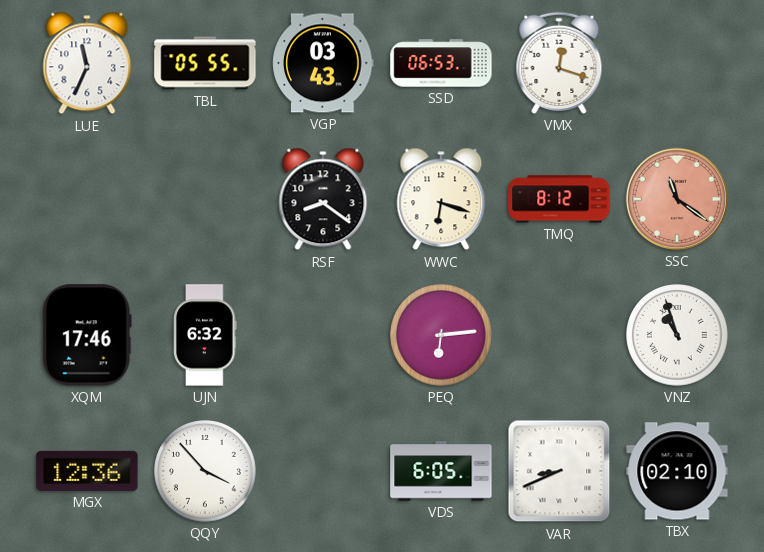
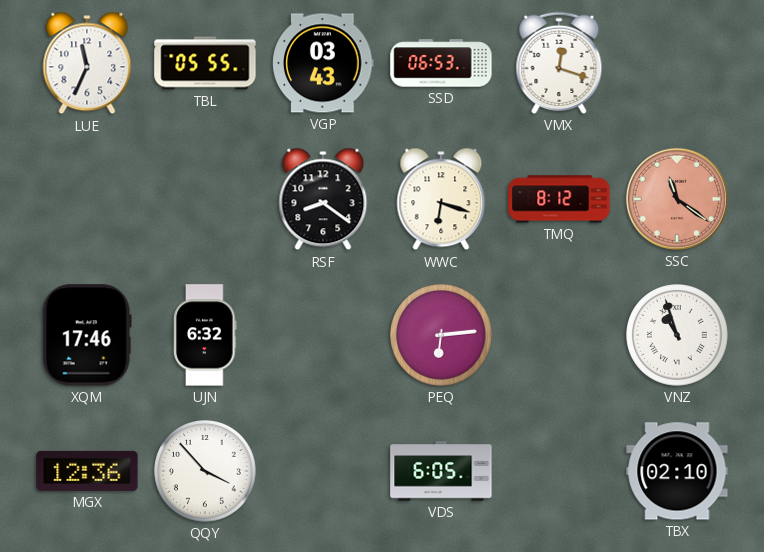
VAR: 8:41 -> none
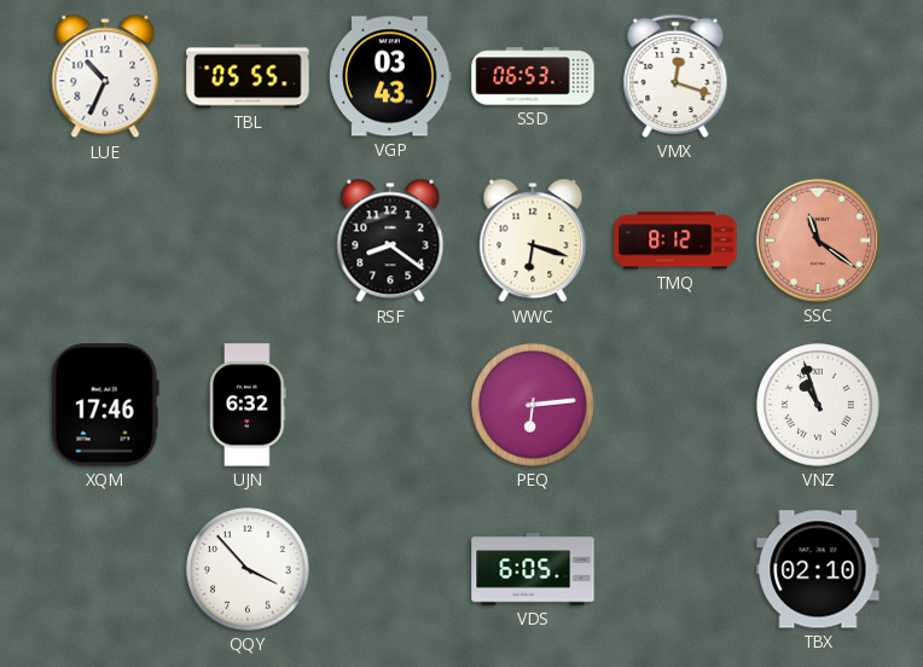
LUE: 11:34 -> 10:34
MGX: 12:36 -> none
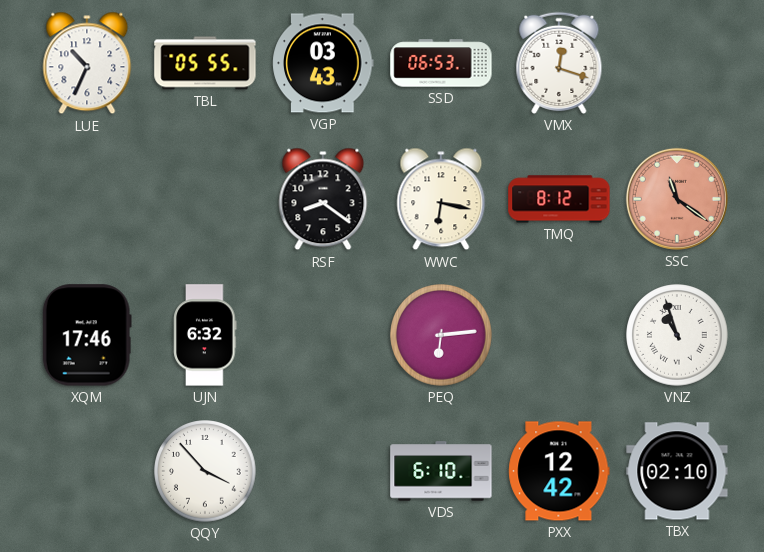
WWC: 6:18 -> 6:17
VDS: 6:05 -> 6:10
PXX: none -> 12:42
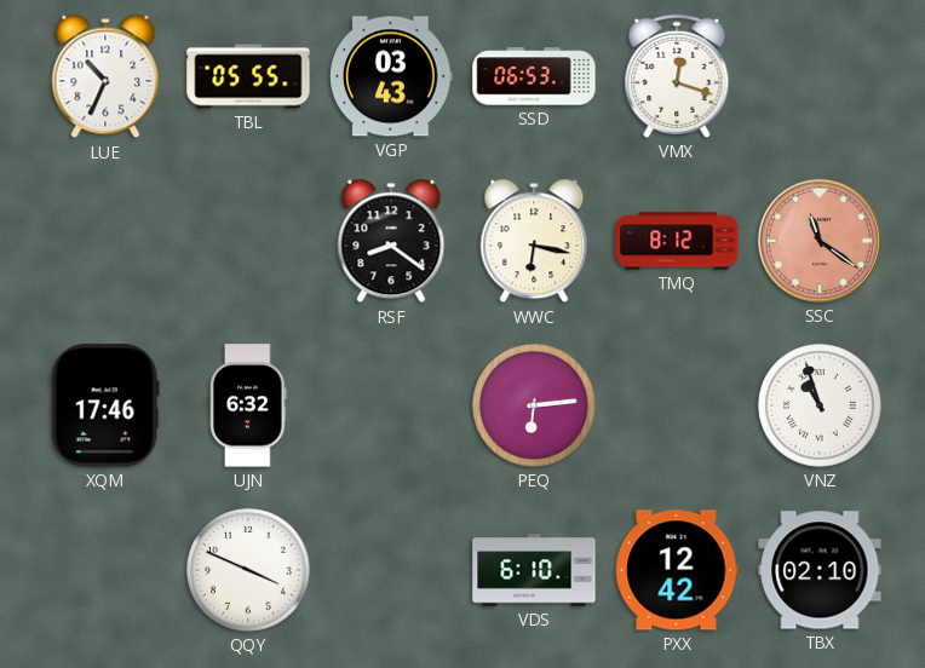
QQY: 3:53 -> 3:49
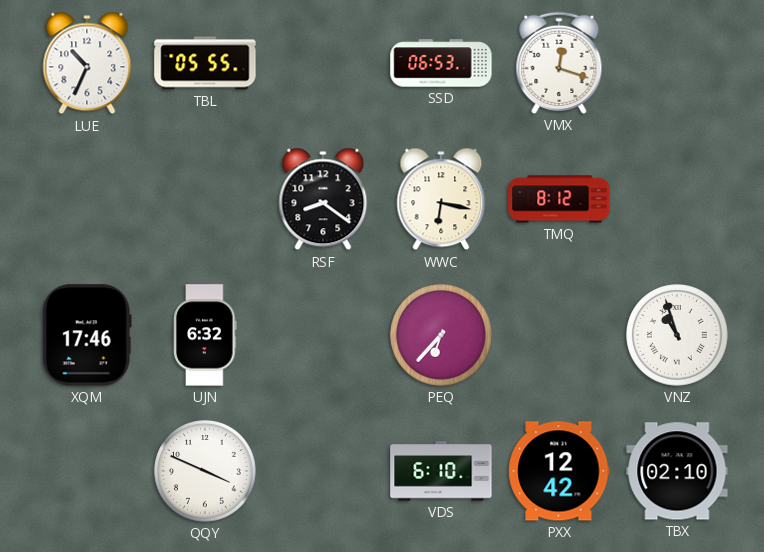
VGP: 03:43 -> none
SSC: 11:21 -> none
PEQ: 6:14 -> 6:37
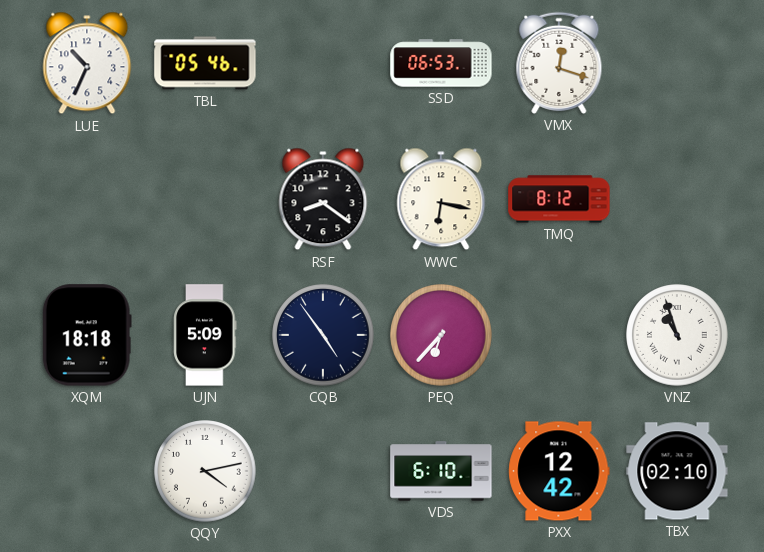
TBL: 05:55 -> 05:46
XQM: 17:46 -> 18:18
UJN: 6:32 -> 5:09
CQB: none -> 4:54
QQY: 3:49 -> 4:13
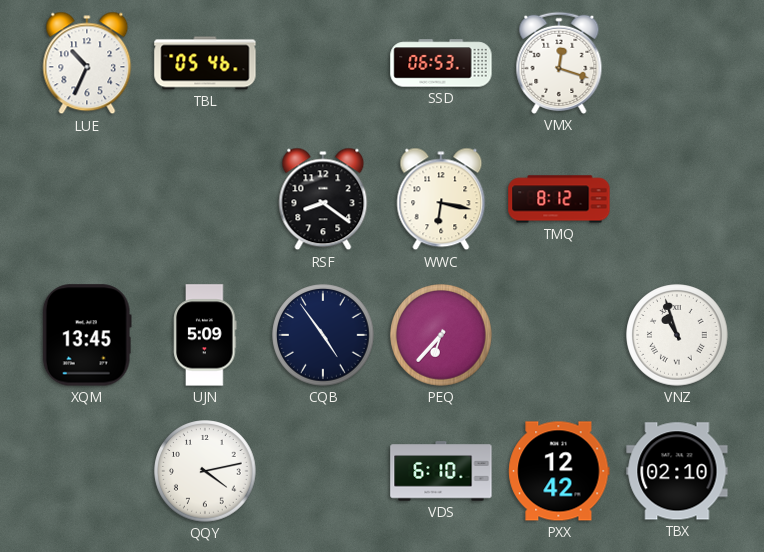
XQM: 18:18 -> 13:45
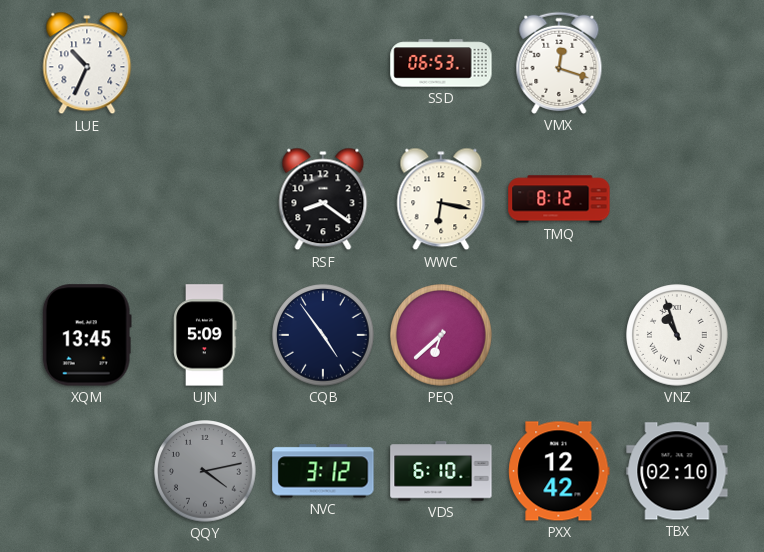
TBL: 05:46 -> none
PEQ: 6:37 -> 6:38
QQY dial: white -> grey
NVC: none -> 3:12
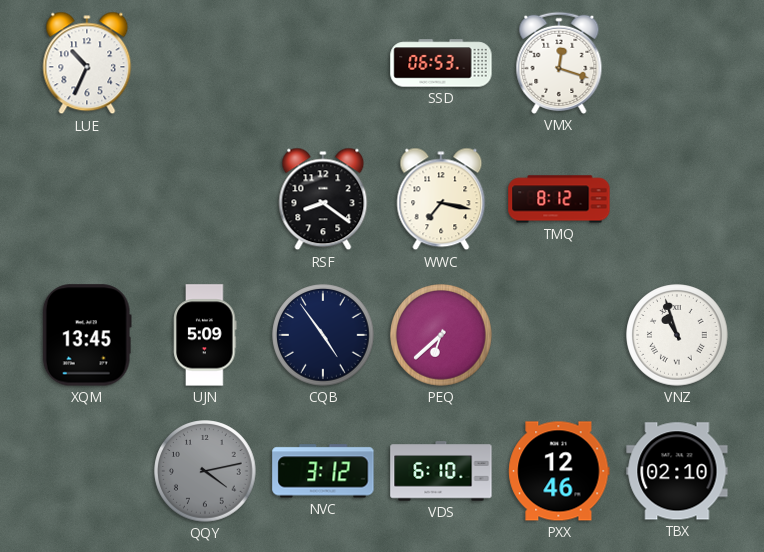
WWC: 6:17 -> 7:17
PXX: 12:42 -> 12:46
